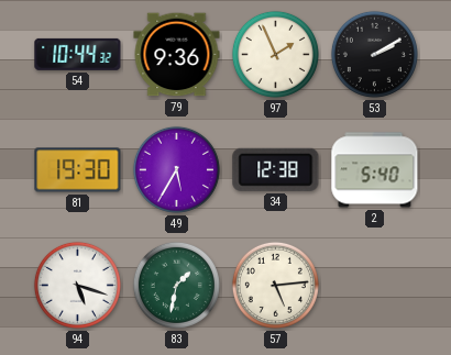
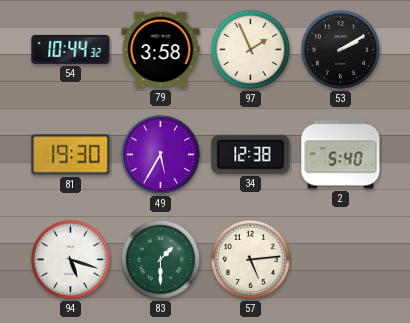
79: 9:36 -> 3:58
83: 1:32 -> 1:30
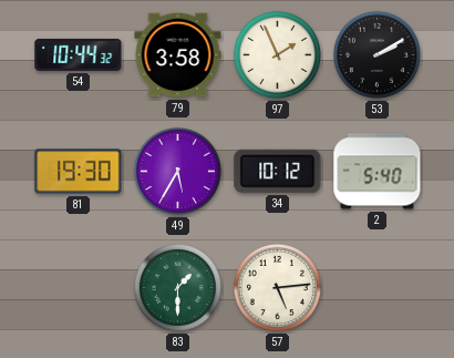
34: 12:38 -> 10:12
94: 5:18 -> none
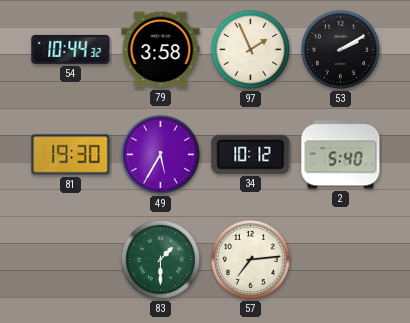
57: 5:14 -> 7:14
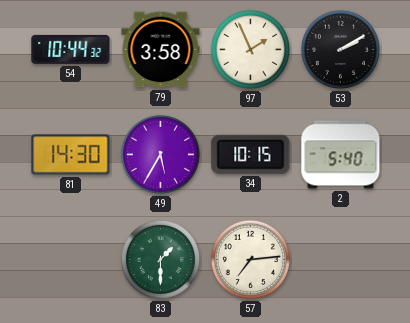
81: 19:30 -> 14:30
34: 10:12 -> 10:15
